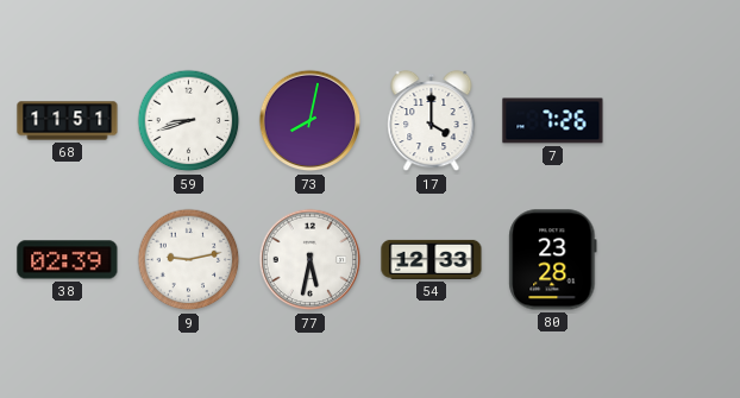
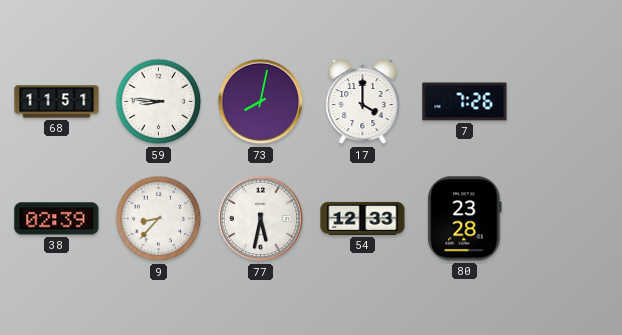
59: 8:42 -> 8:46
9: 9:13 -> 8:37
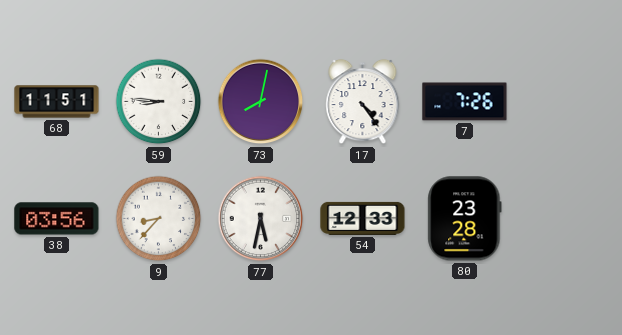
17: 4:00 -> 4:24
38: 02:39 -> 03:56
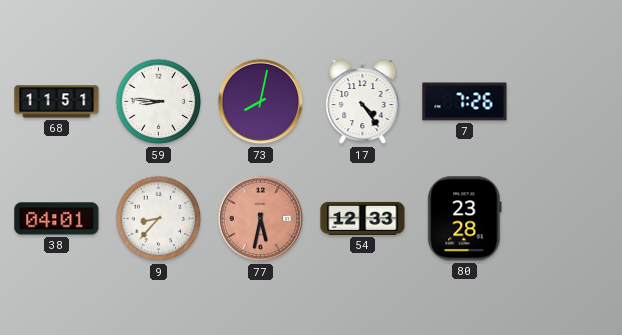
38: 03:56 -> 04:01
77 dial: white -> salmon
